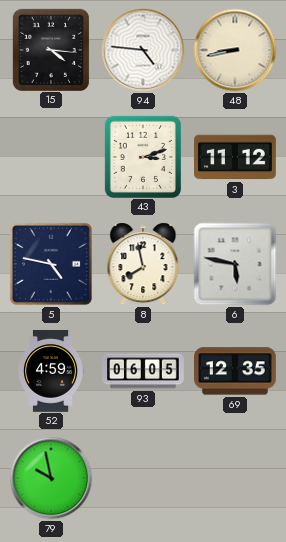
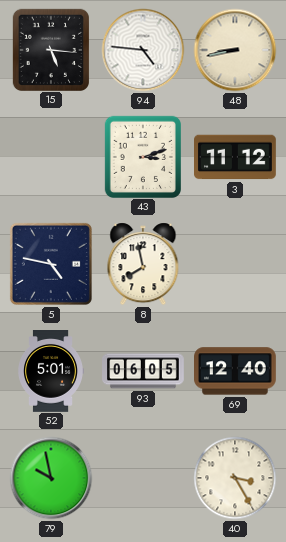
15: 4:16 -> 5:16
6: 5:47 -> none
52: 4:59 -> 5:01
69: 12:35 -> 12:40
40: none -> 3:25
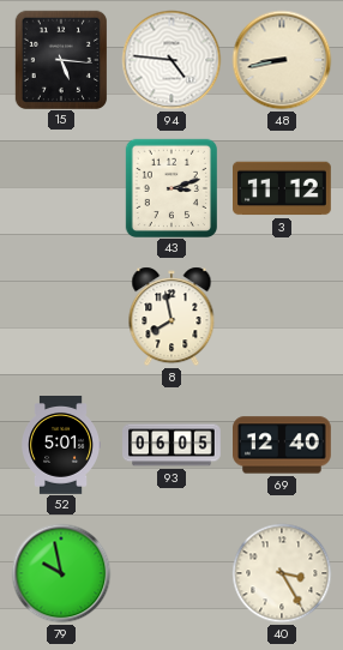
5: 4:47 -> none
